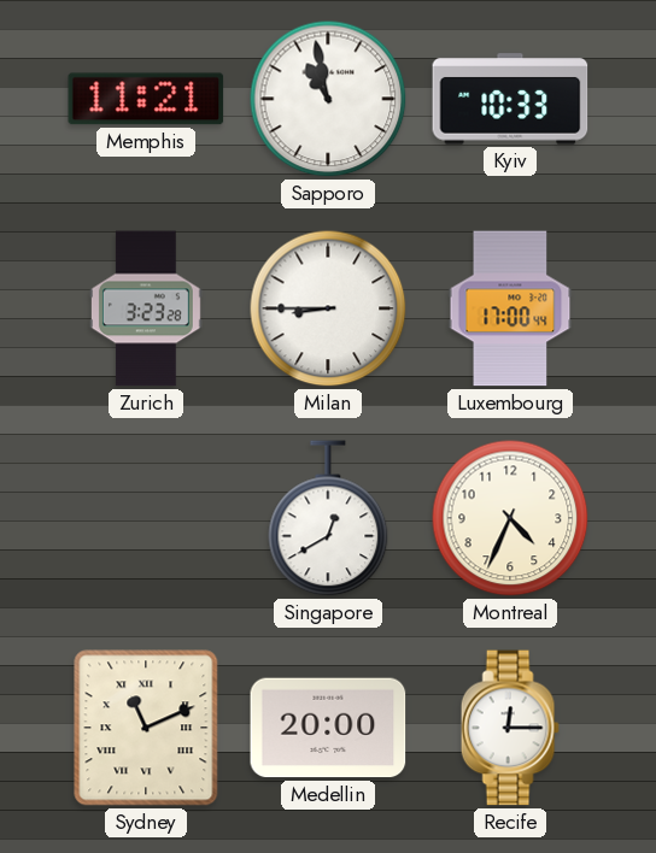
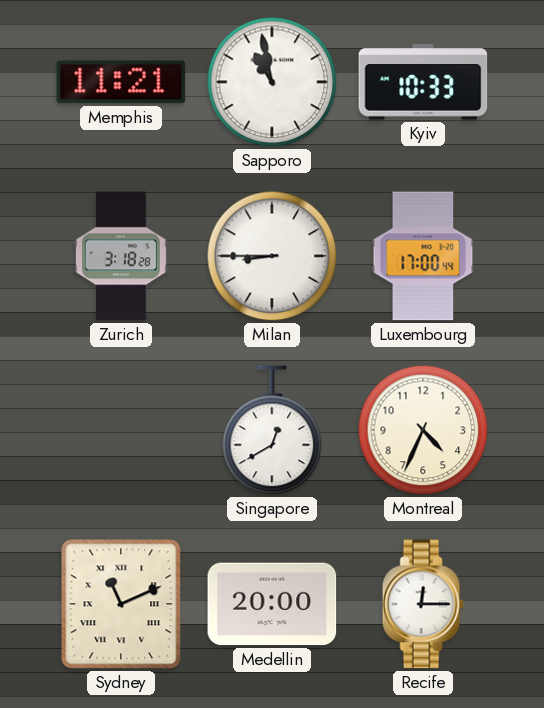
Zurich: 3:23 -> 3:18
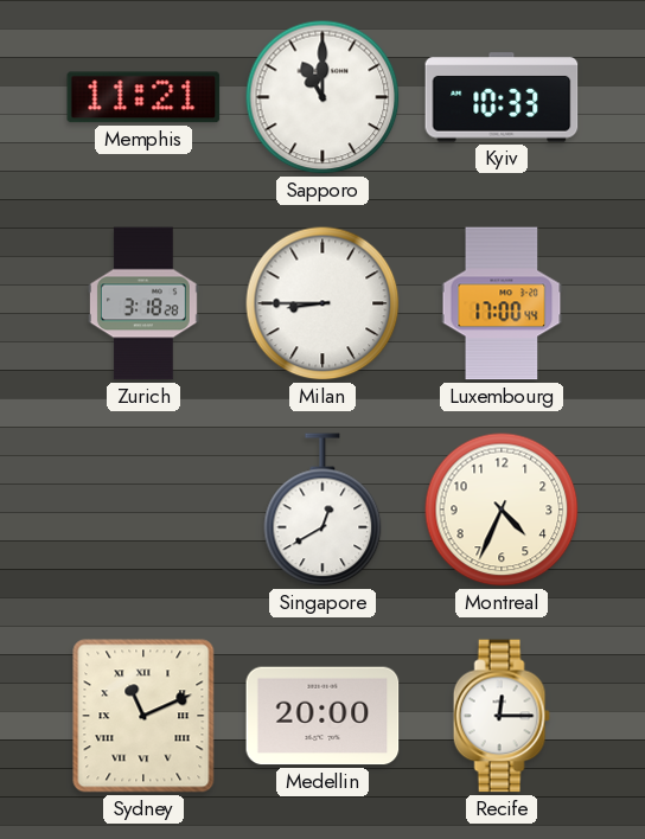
Sapporo: 10:58 -> 11:00
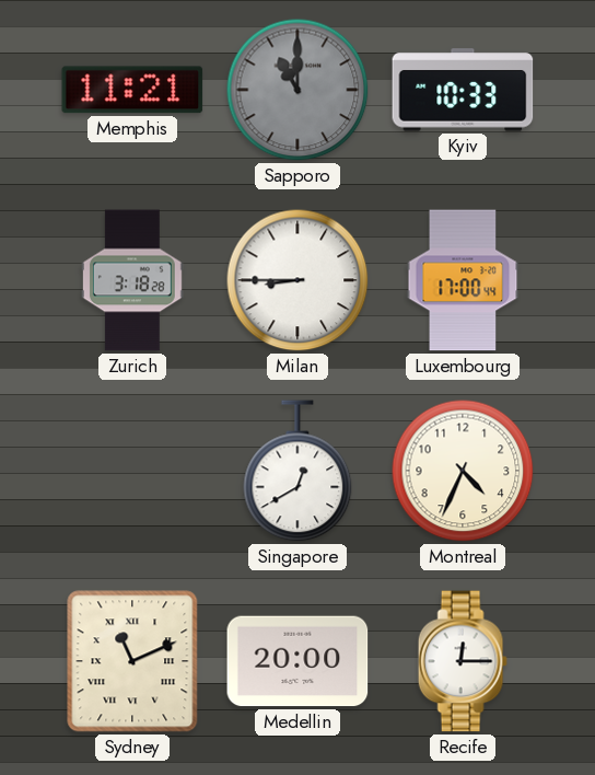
Sapporo dial: white -> grey
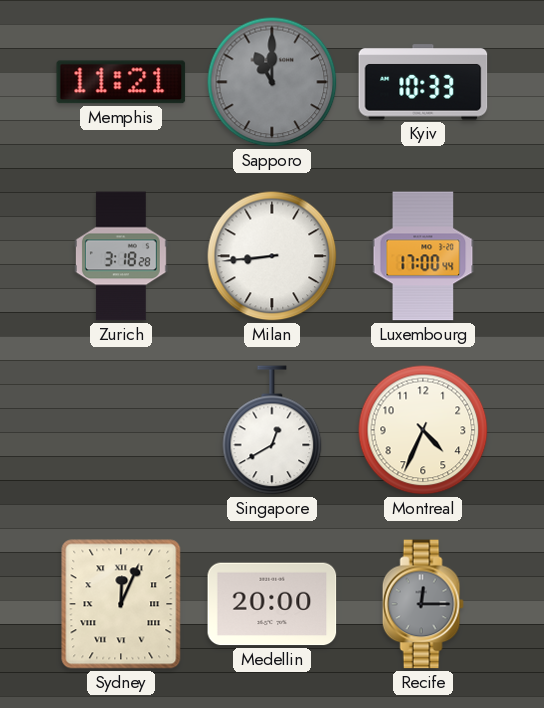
Milan: 8:45 -> 8:44
Sydney: 11:11 -> 12:04
Recife dial: white -> grey
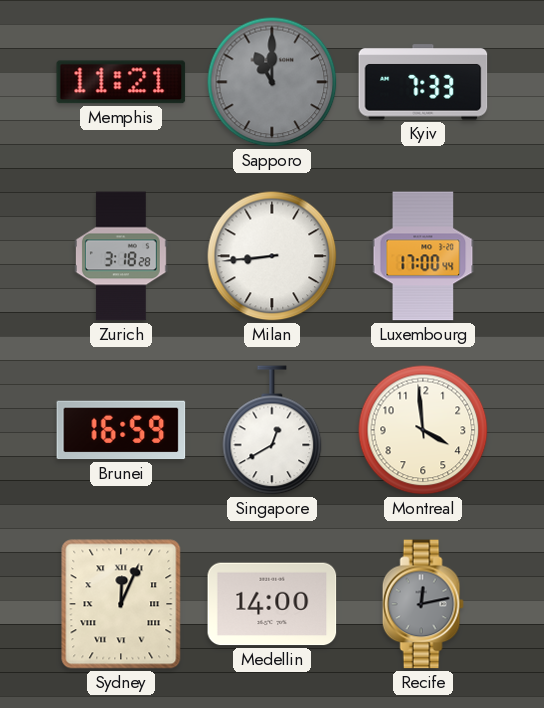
Kyiv: 10:33 -> 7:33
Brunei: none -> 16:59
Montreal: 4:34 -> 3:59
Medellin: 20:00 -> 14:00
Recife: 12:15 -> 12:13
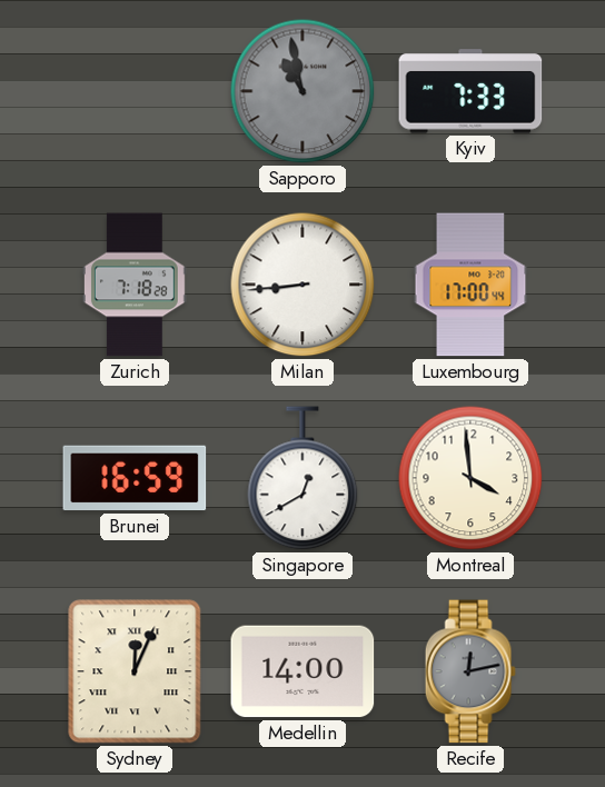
Memphis: 11:21 -> none
Sapporo: 11:00 -> 10:58
Zurich: 3:18 -> 7:18
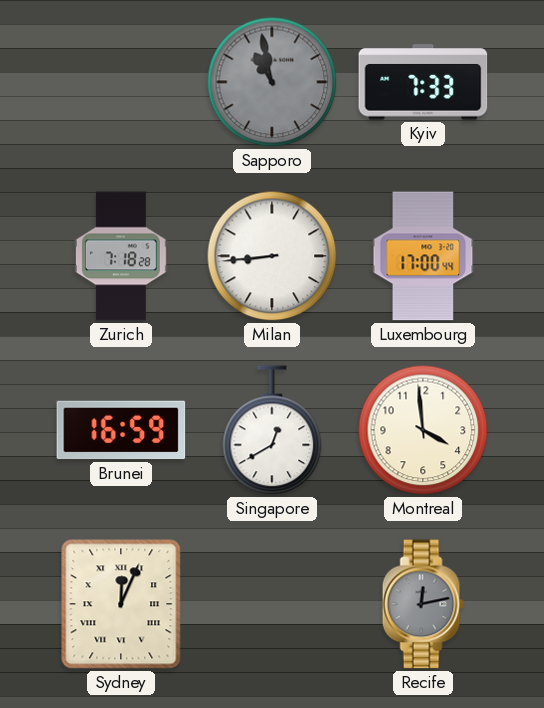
Medellin: 14:00 -> none
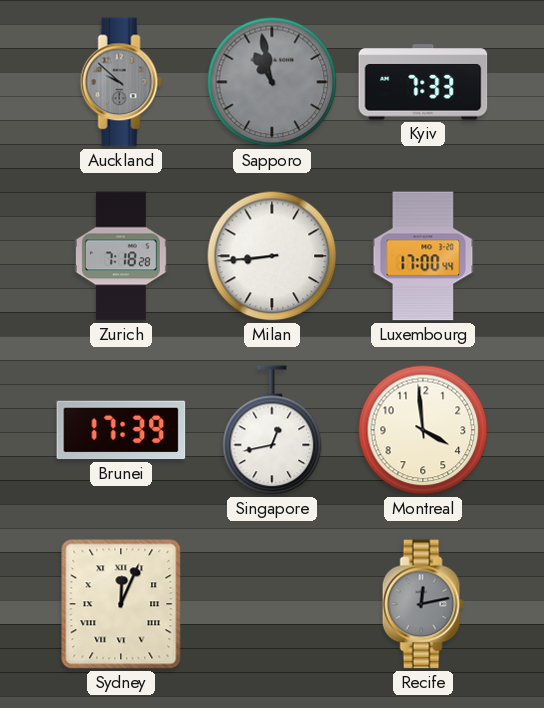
Auckland: none -> 9:52
Brunei: 16:59 -> 17:39
Singapore: 12:40 -> 12:43
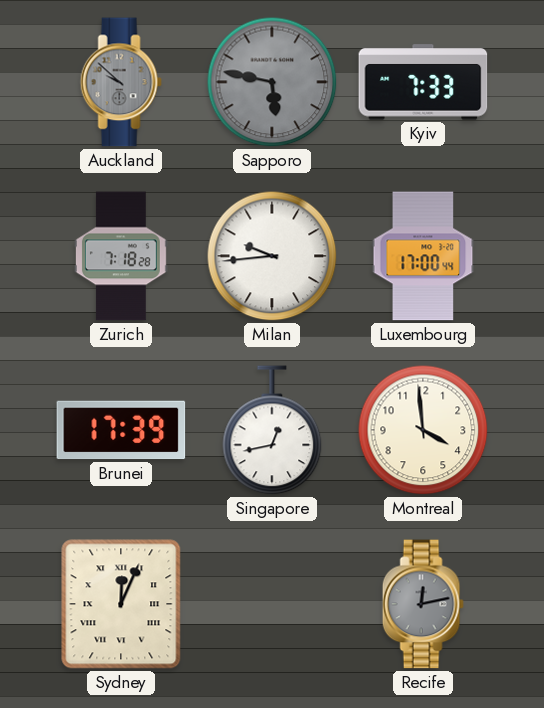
Sapporo: 10:58 -> 5:47
Milan: 8:44 -> 9:44
